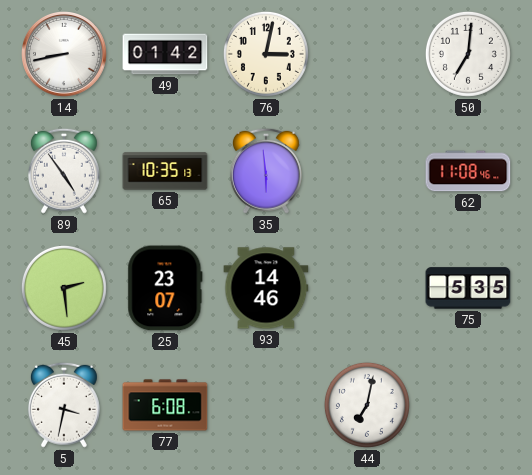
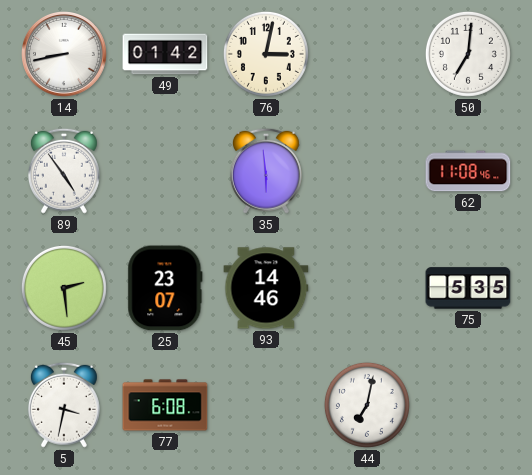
65: 10:35 -> none
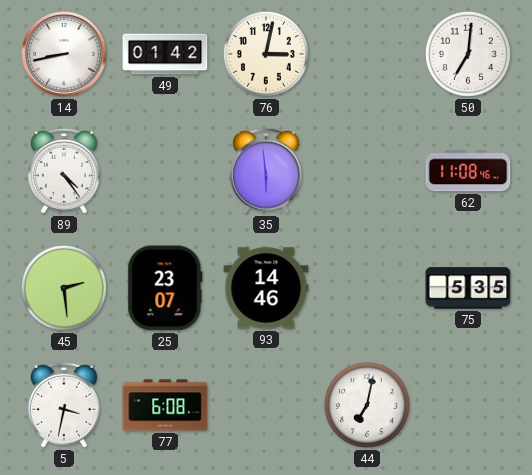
89: 4:54 -> 4:24
